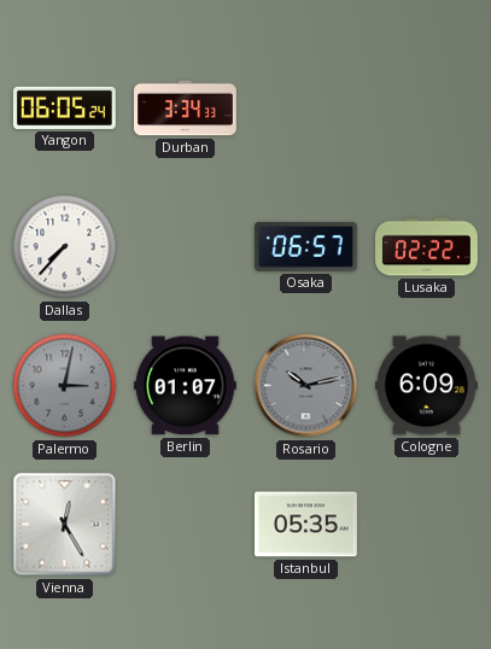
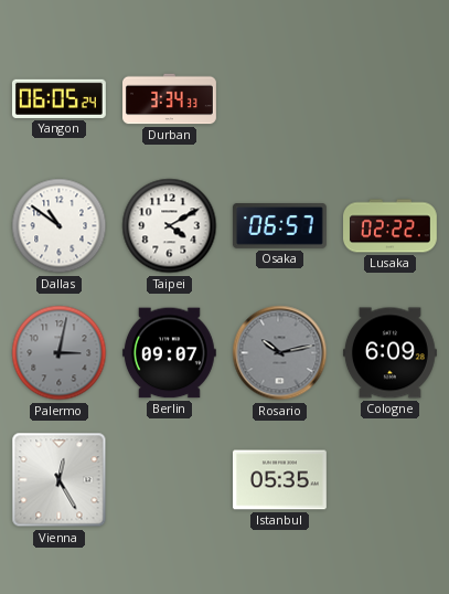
Dallas: 7:37 -> 10:51
Taipei: none -> 4:10
Berlin: 01:07 -> 09:07
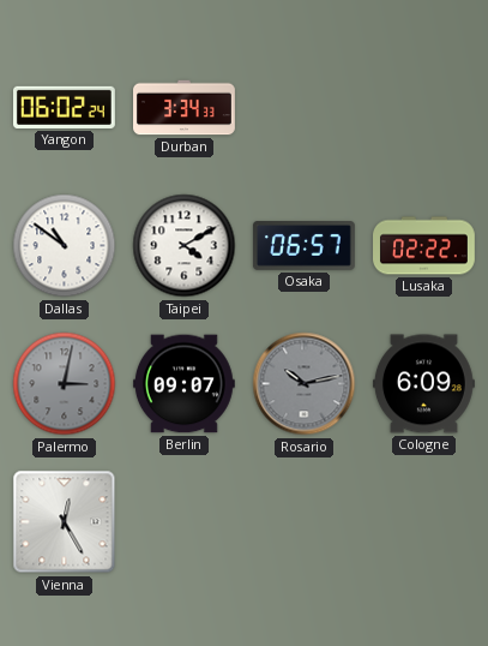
Yangon: 06:05 -> 06:02
Istanbul: 05:35 -> none
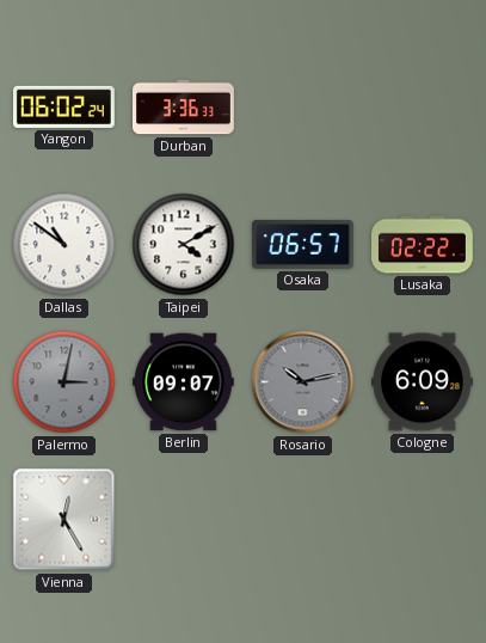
Durban: 3:34 -> 3:36
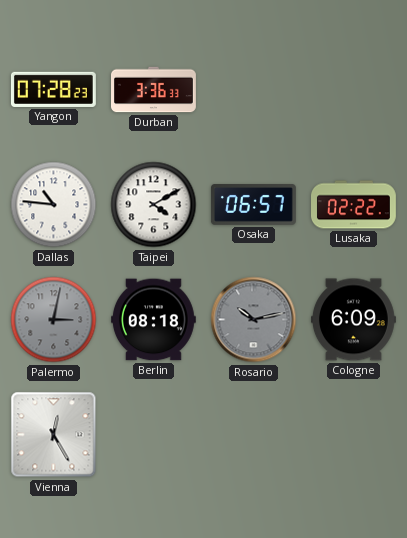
Yangon: 06:02 -> 07:28
Dallas: 10:51 -> 10:46
Berlin: 09:07 -> 08:18
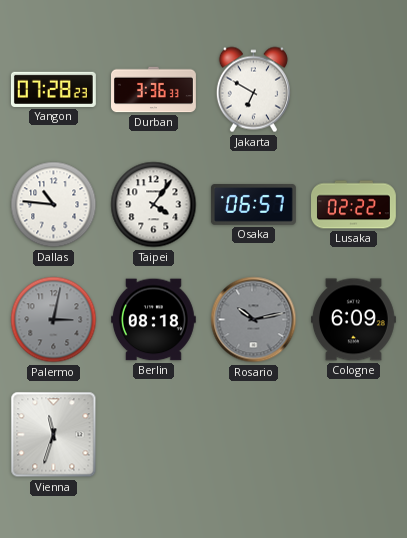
Jakarta: none -> 6:50
Taipei: 4:10 -> 4:06
Vienna: 12:25 -> 11:33
